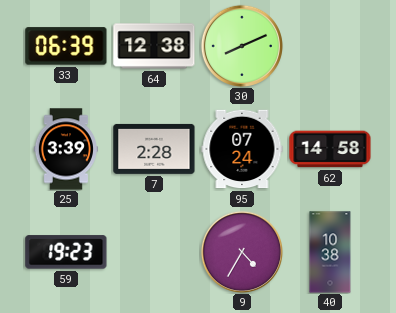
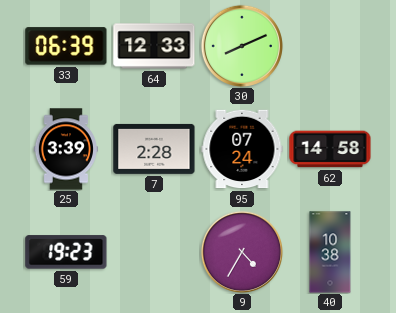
64: 12:38 -> 12:33
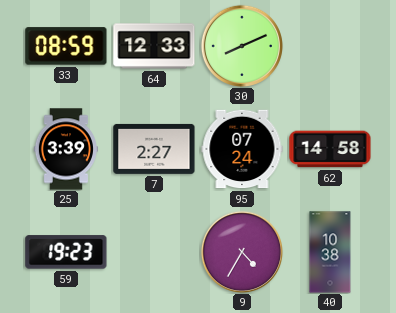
33: 06:39 -> 08:59
7: 2:28 -> 2:27
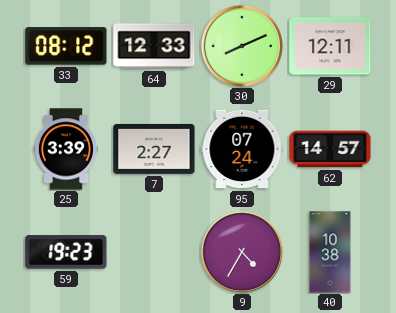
33: 08:59 -> 08:12
29: none -> 12:11
62: 14:58 -> 14:57
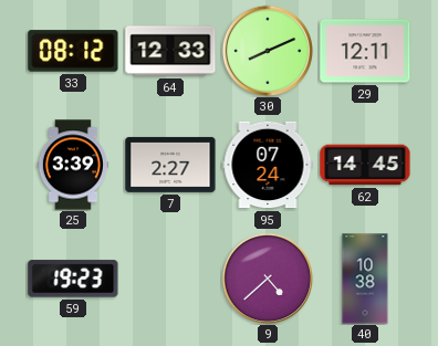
62: 14:57 -> 14:45
9: 4:35 -> 4:38
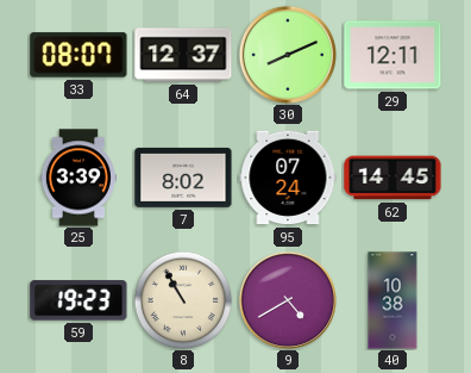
33: 08:12 -> 08:07
64: 12:33 -> 12:37
7: 2:27 -> 8:02
8: none -> 10:55
9: 4:38 -> 4:40
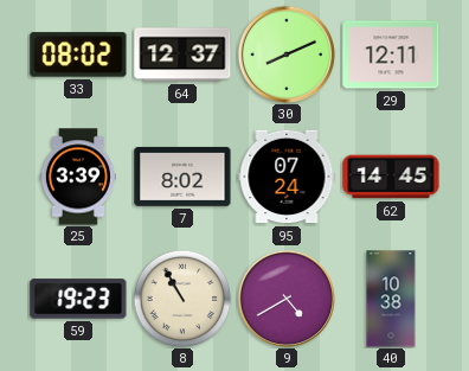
33: 08:07 -> 08:02
